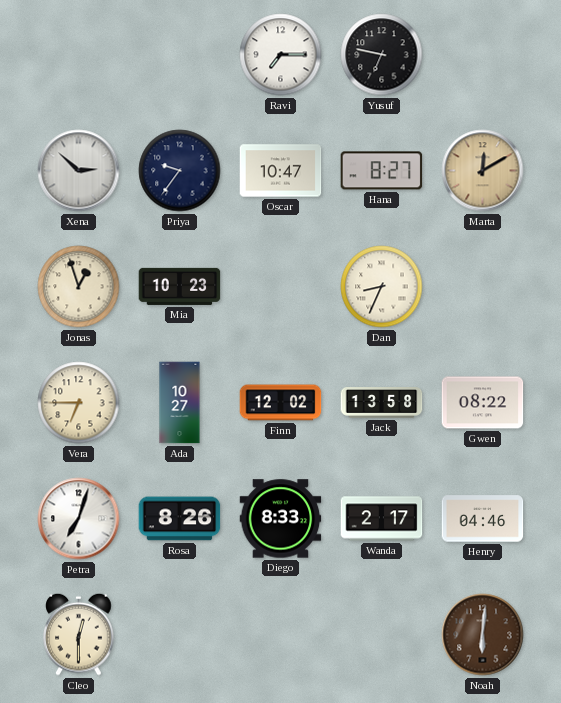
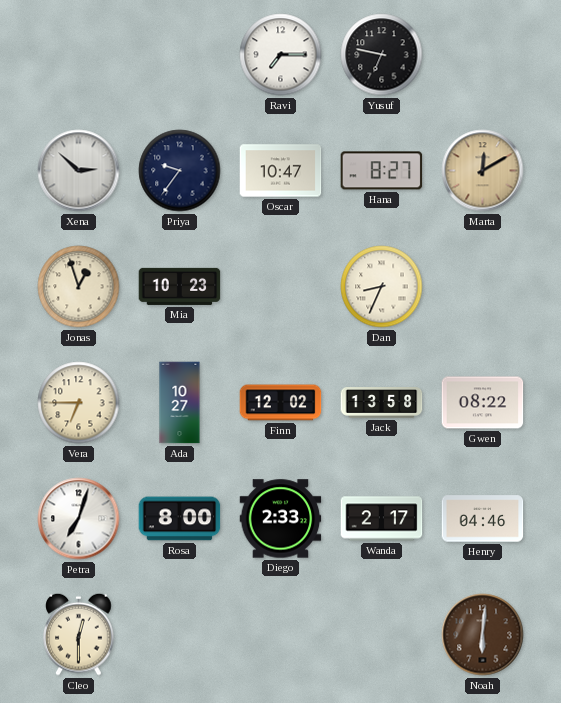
Rosa: 8:26 -> 8:00
Diego: 8:33 -> 2:33
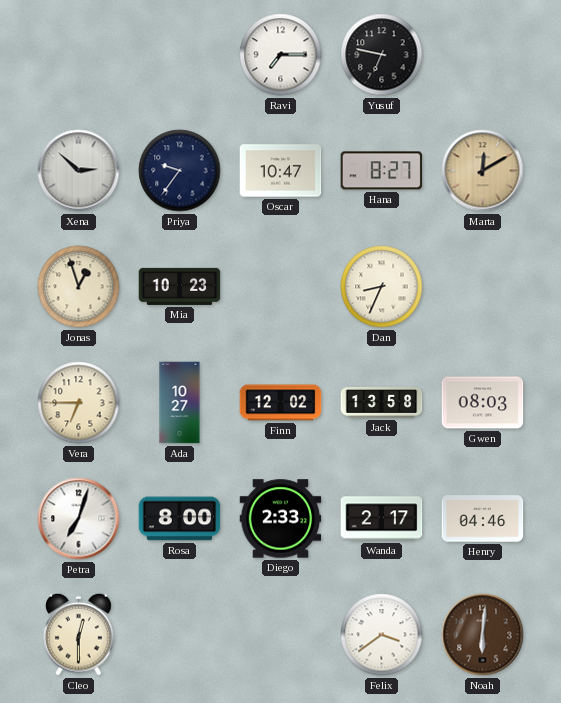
Gwen: 08:22 -> 08:03
Felix: none -> 3:39
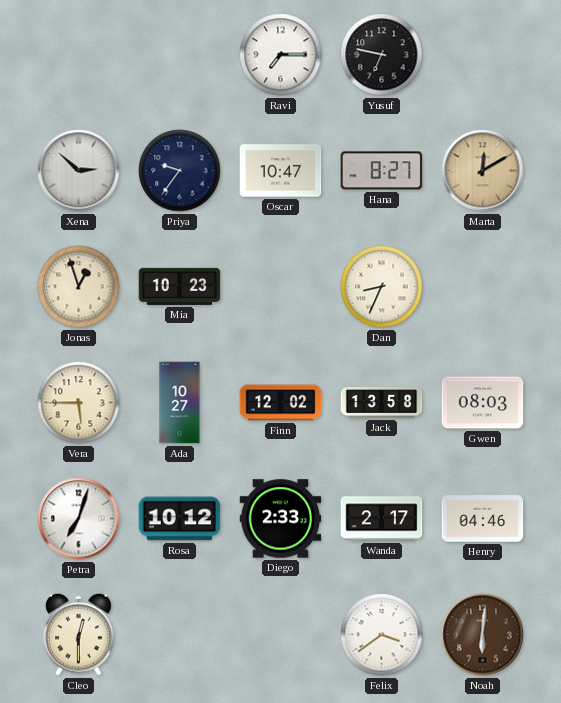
Vera: 6:45 -> 5:45
Rosa: 8:00 -> 10:12
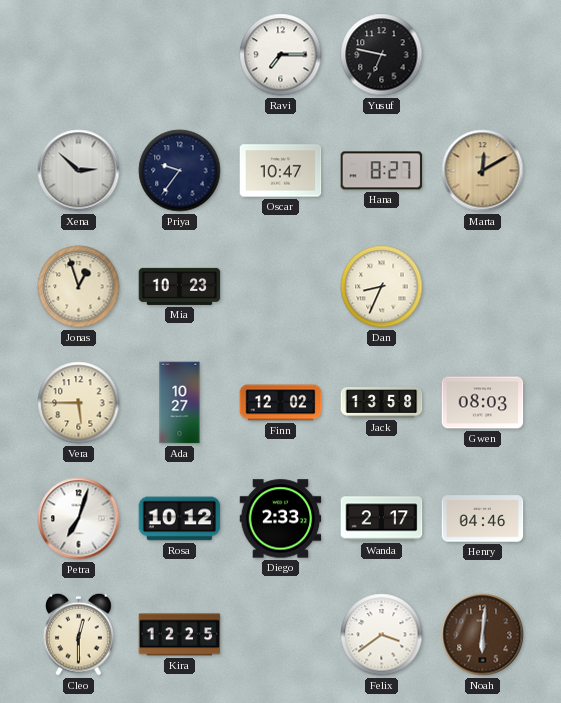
Kira: none -> 12:25
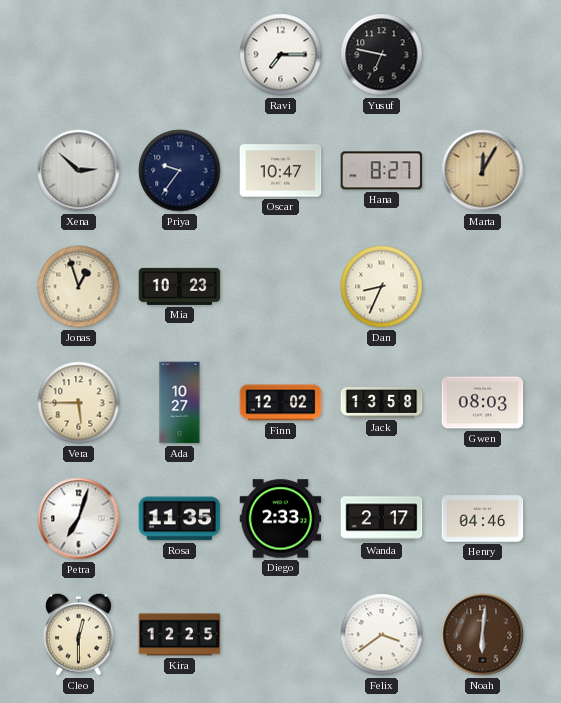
Marta: 12:10 -> 12:05
Rosa: 10:12 -> 11:35
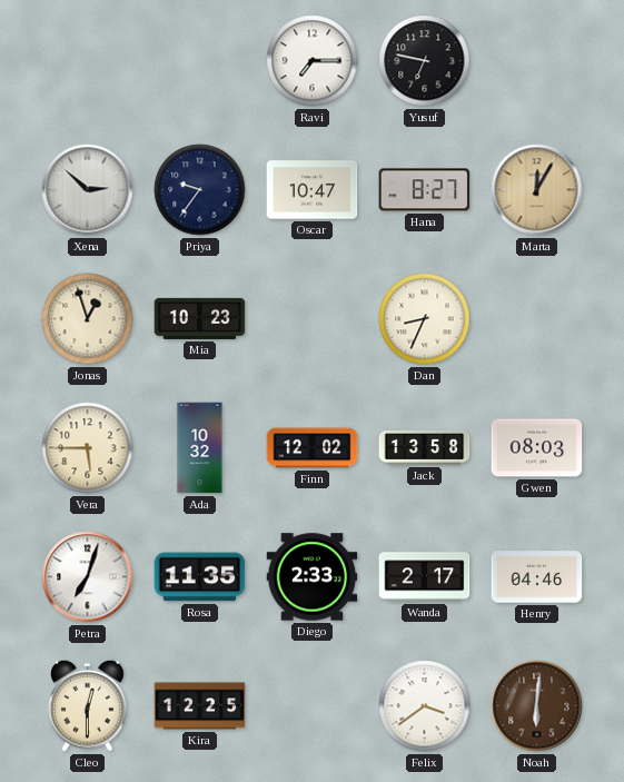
Ada: 10:27 -> 10:32
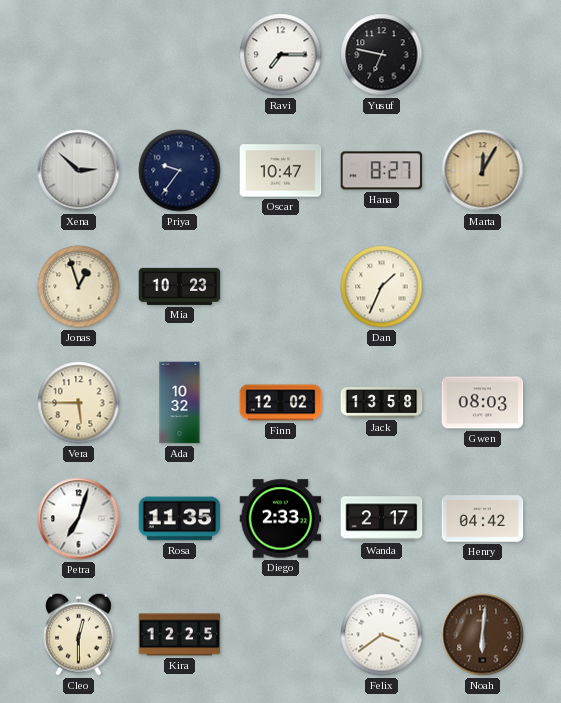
Dan: 8:34 -> 1:34
Henry: 04:46 -> 04:42
